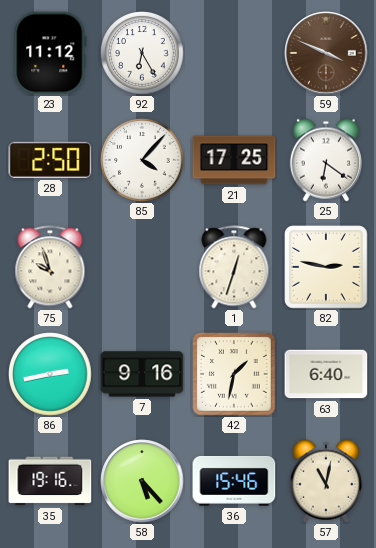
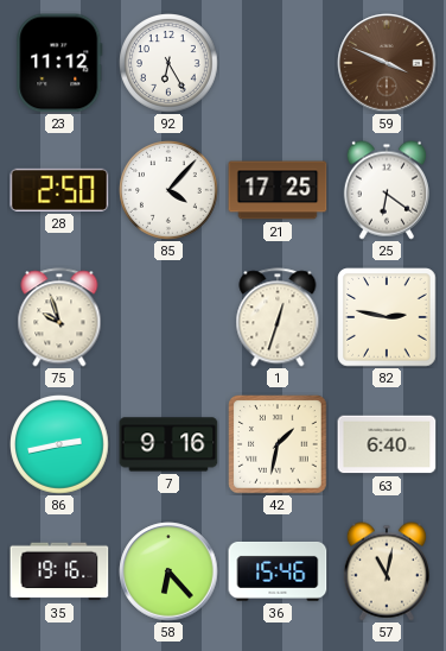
58: 5:23 -> 6:23
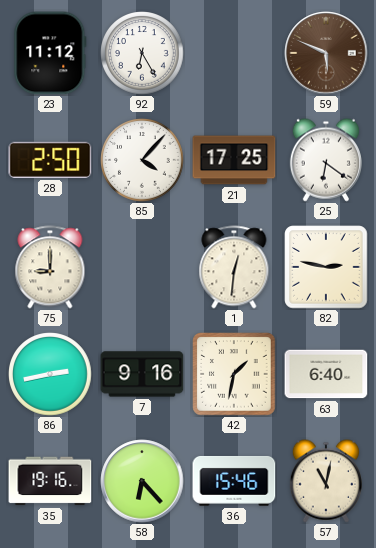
59: 3:49 -> 5:49
75: 9:57 -> 9:00
1: 12:33 -> 12:31
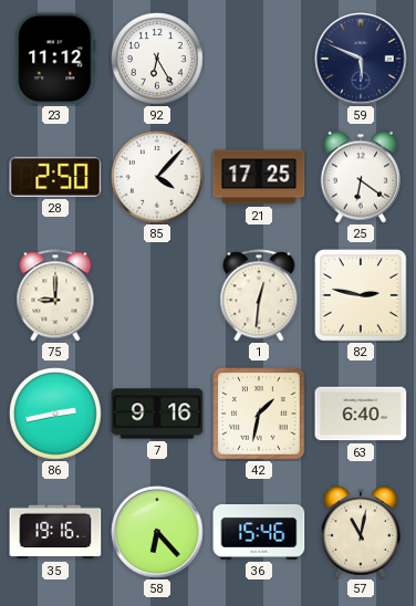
59 dial: brown -> navy
